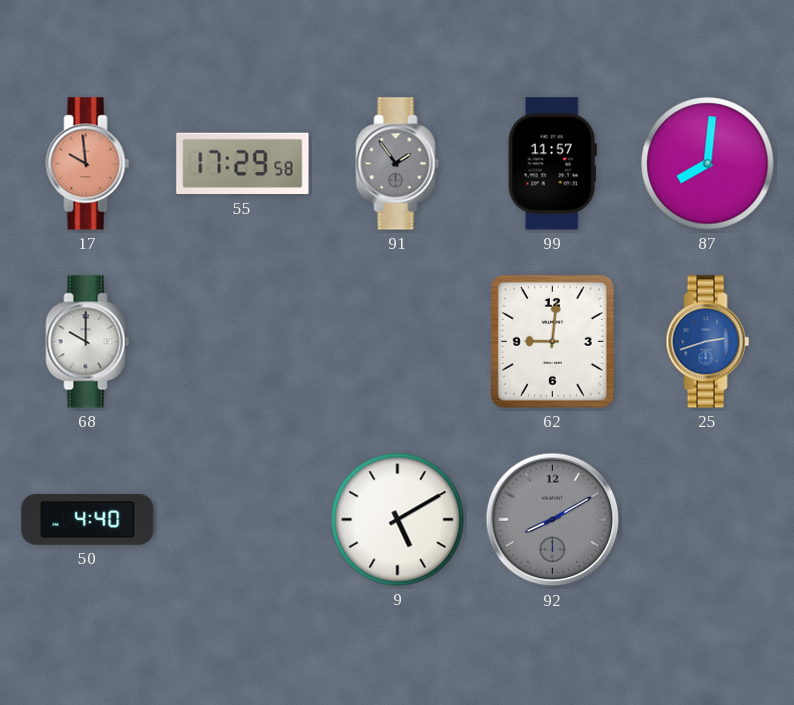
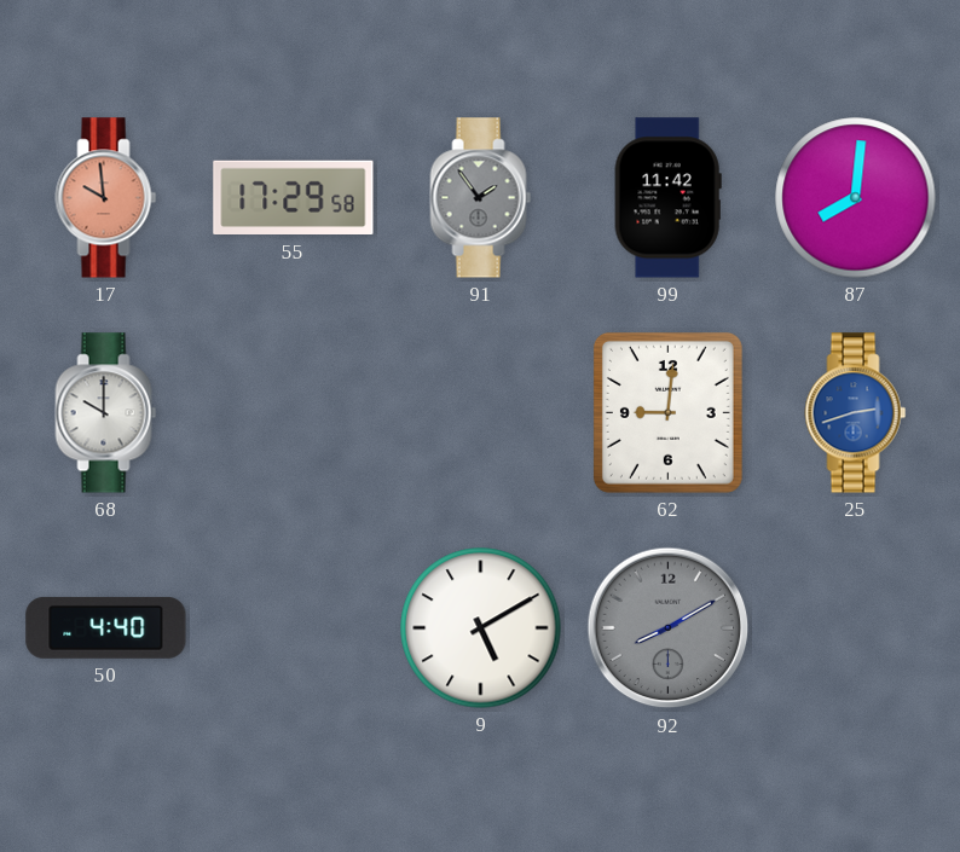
99: 11:57 -> 11:42
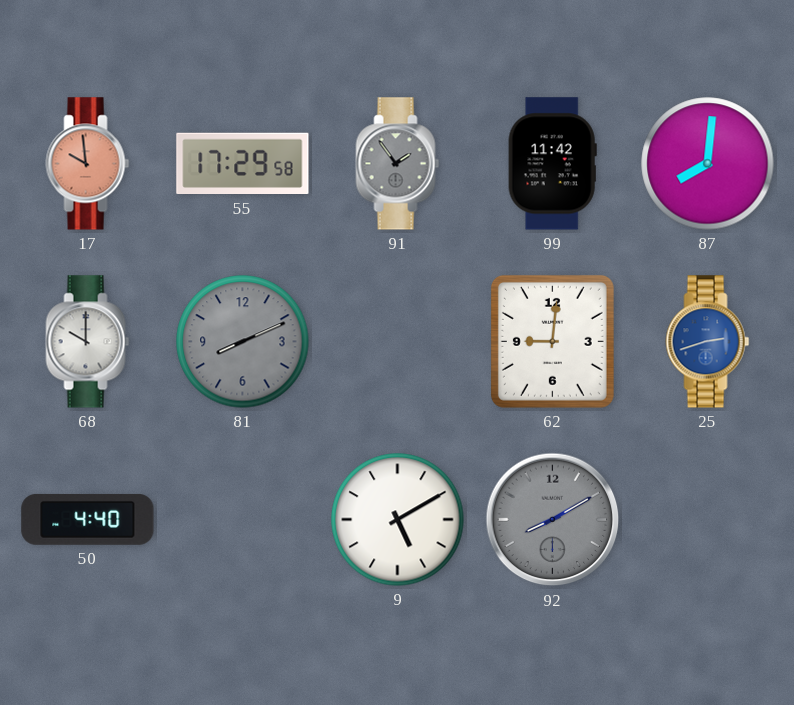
81: none -> 8:11
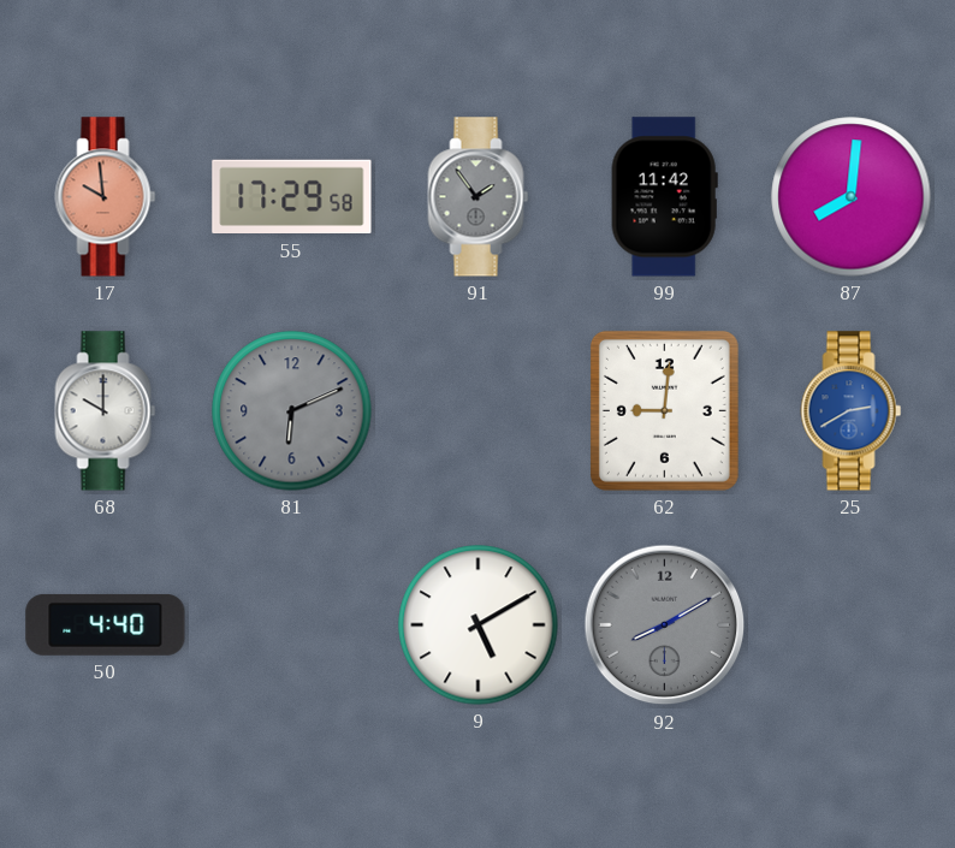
81: 8:11 -> 6:11
25: 2:42 -> 2:40
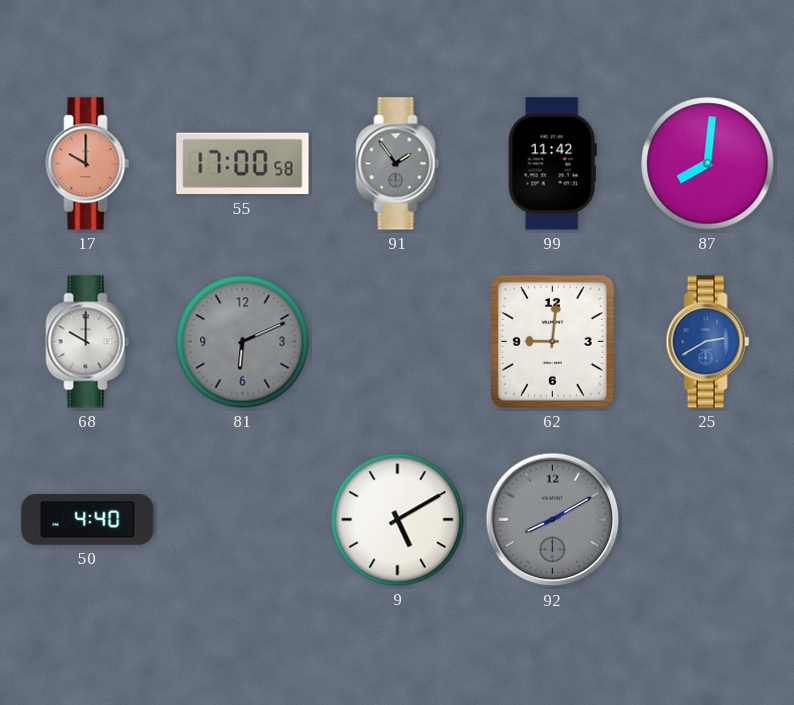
17: 9:59 -> 10:00
55: 17:29 -> 17:00
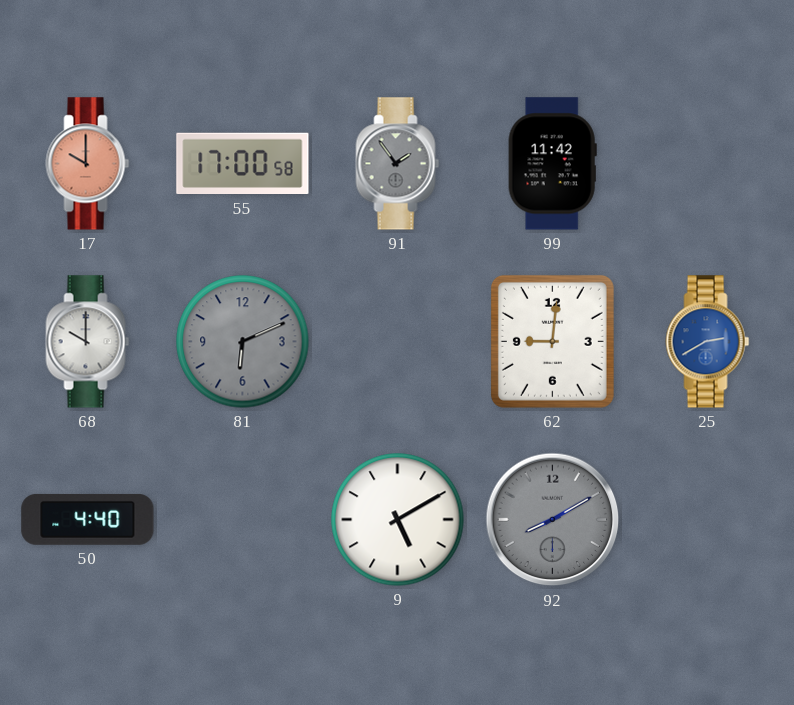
87: 8:01 -> none
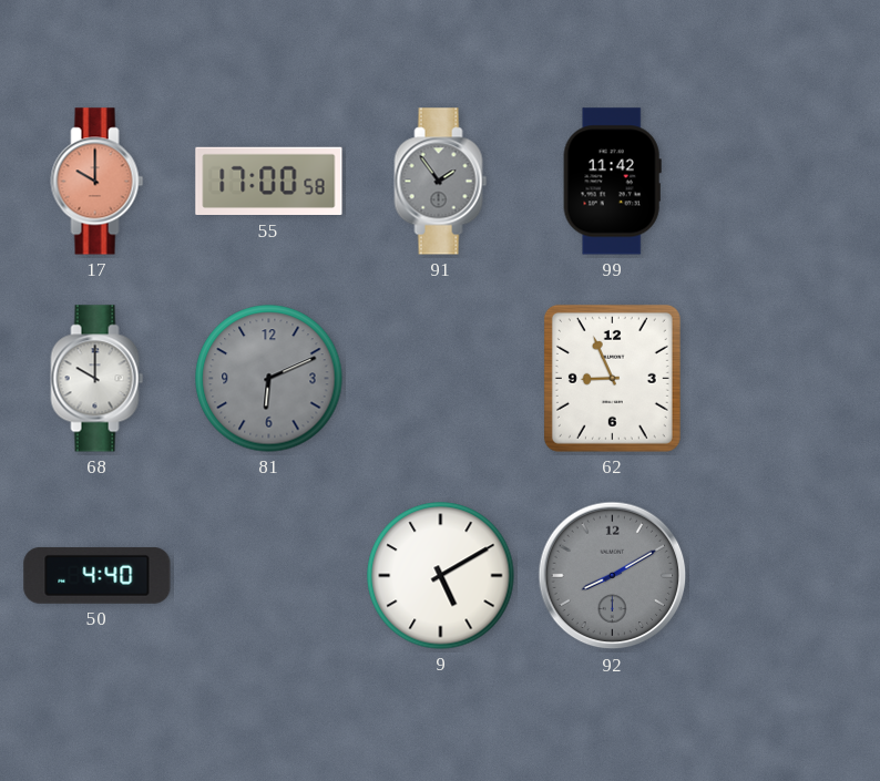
62: 9:01 -> 8:56
25: 2:40 -> none
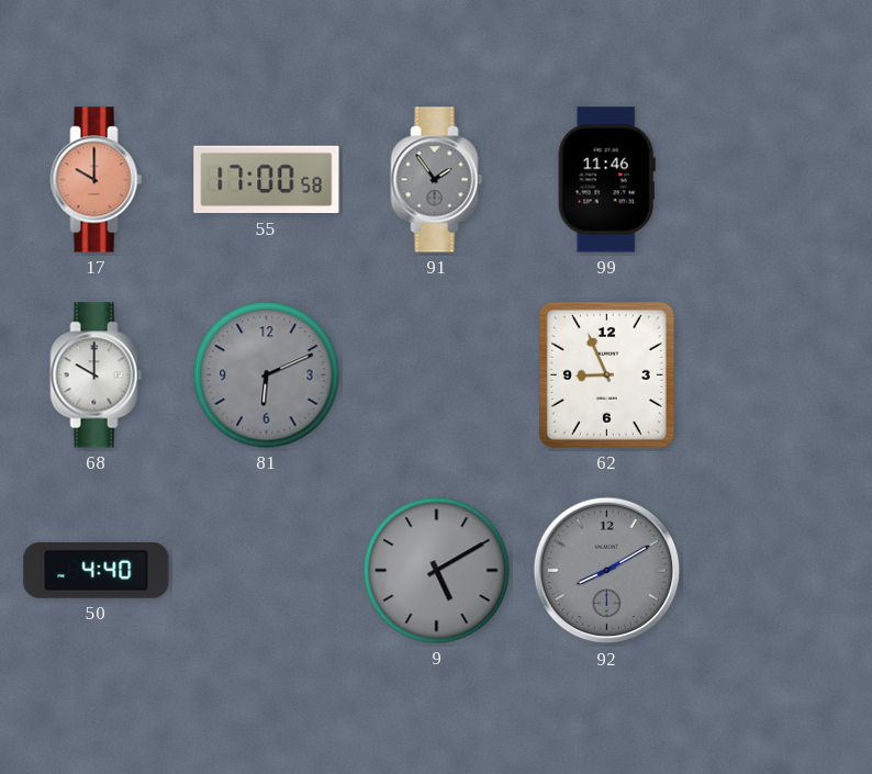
99: 11:42 -> 11:46
9 dial: white -> grey
